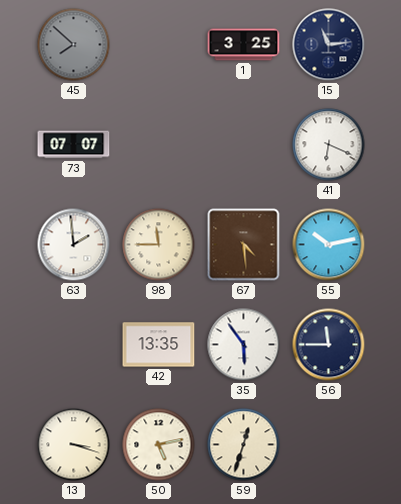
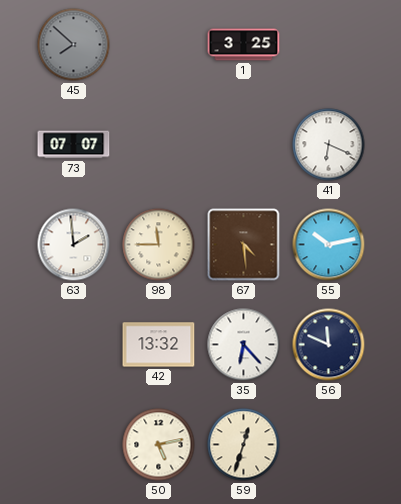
15: 11:14 -> none
42: 13:35 -> 13:32
35: 5:54 -> 6:23
56: 11:45 -> 11:49
13: 3:18 -> none
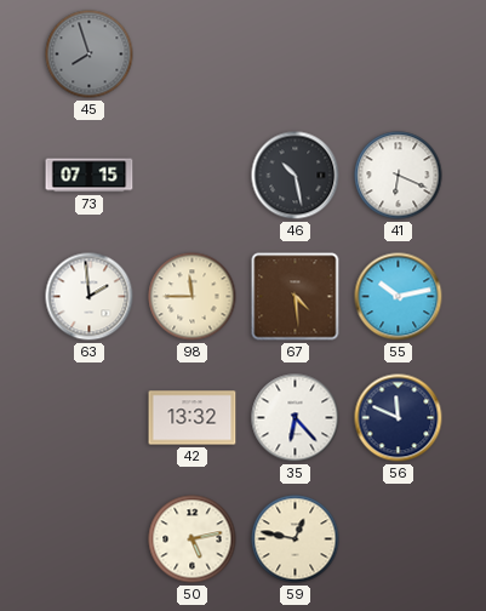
45: 7:52 -> 7:57
1: 3:25 -> none
73: 07:07 -> 07:15
46: none -> 10:28
59: 12:33 -> 12:47
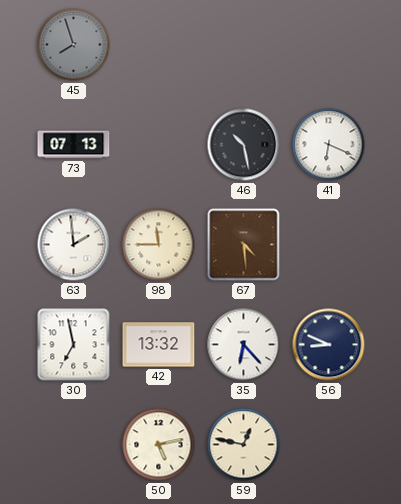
73: 07:15 -> 07:13
55: 10:13 -> none
30: none -> 6:58
56: 11:49 -> 8:49
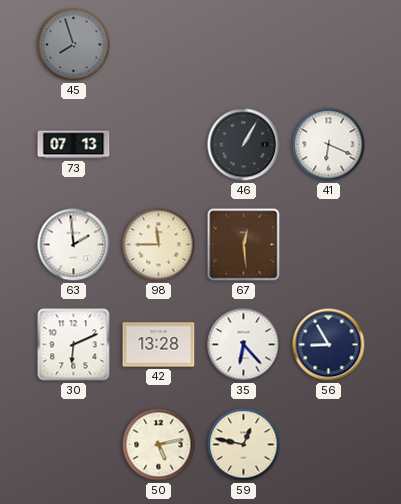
46: 10:28 -> 1:05
67: 4:29 -> 12:29
30: 6:58 -> 6:11
42: 13:32 -> 13:28
56: 8:49 -> 8:55
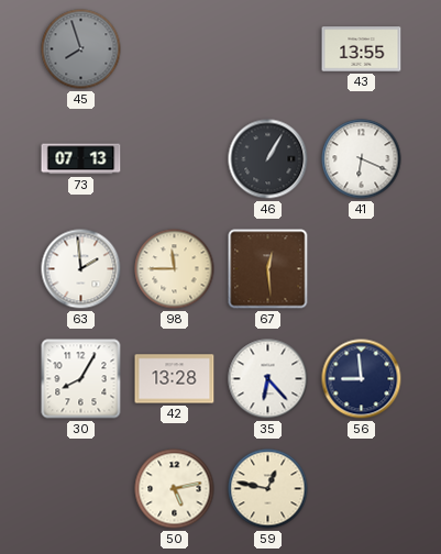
43: none -> 13:55
30: 6:11 -> 8:05
56: 8:55 -> 8:59
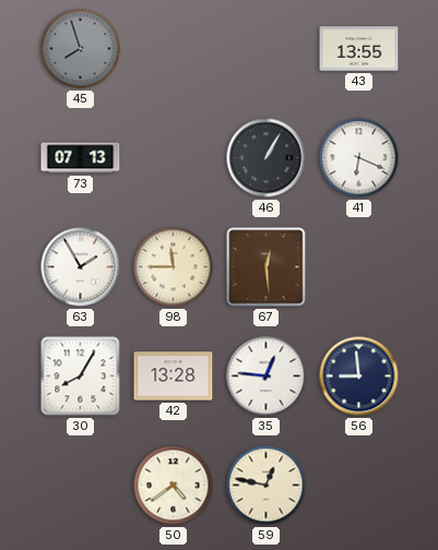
63: 1:59 -> 1:55
35: 6:23 -> 12:46
50: 5:13 -> 4:39
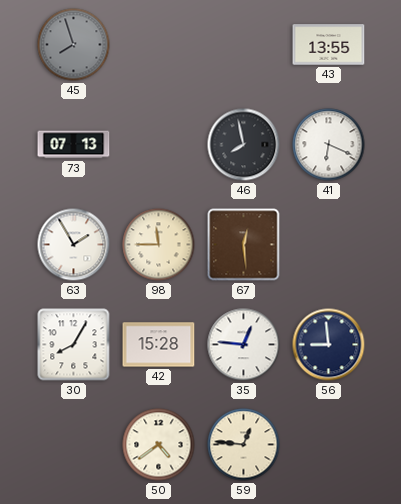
46: 1:05 -> 7:58
42: 13:28 -> 15:28
59: 12:47 -> 12:46
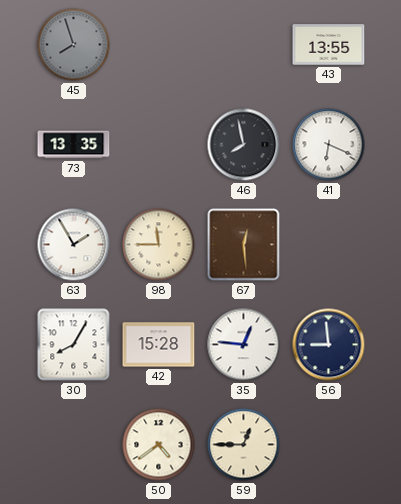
73: 07:13 -> 13:35
59: 12:46 -> 12:45
